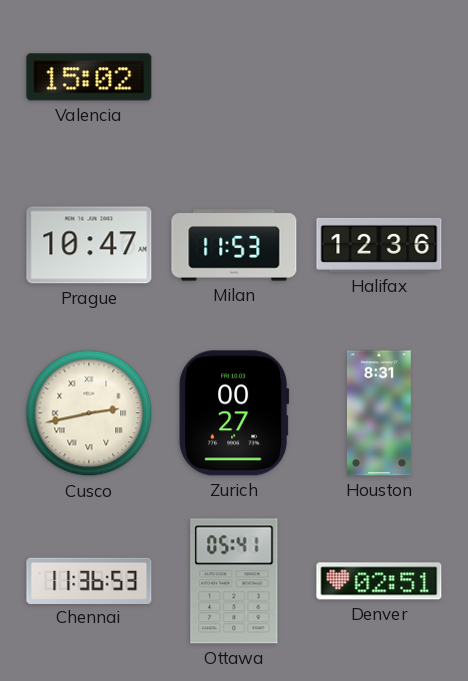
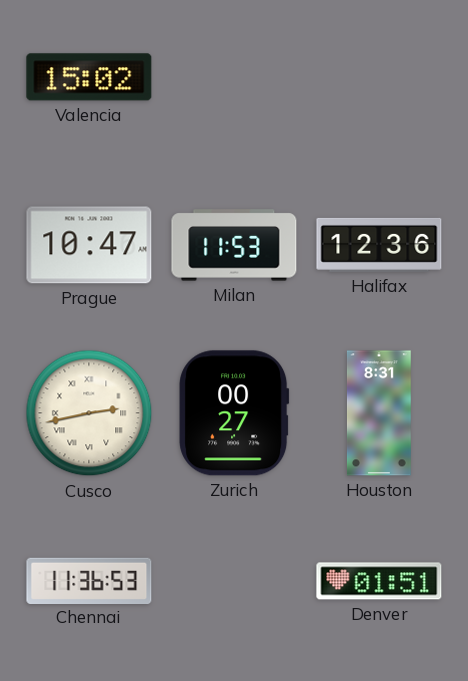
Ottawa: 05:41 -> none
Denver: 02:51 -> 01:51
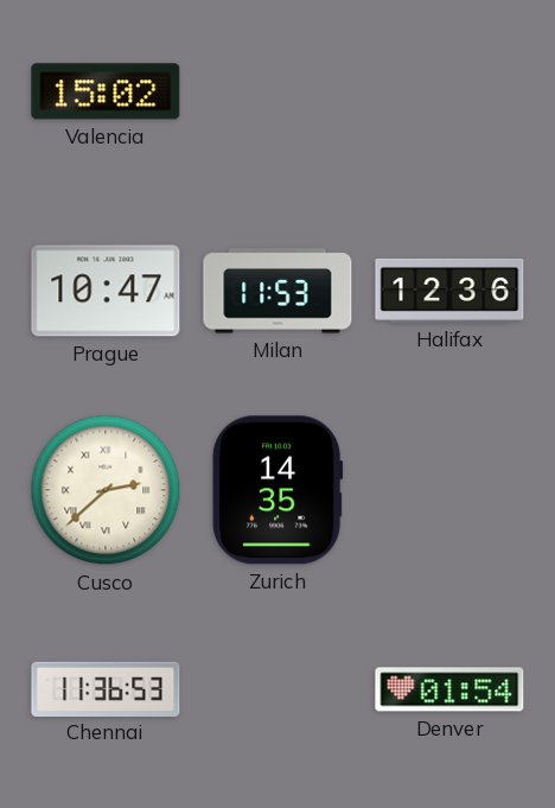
Cusco: 2:43 -> 2:38
Zurich: 00:27 -> 14:35
Houston: 8:31 -> none
Denver: 01:51 -> 01:54
